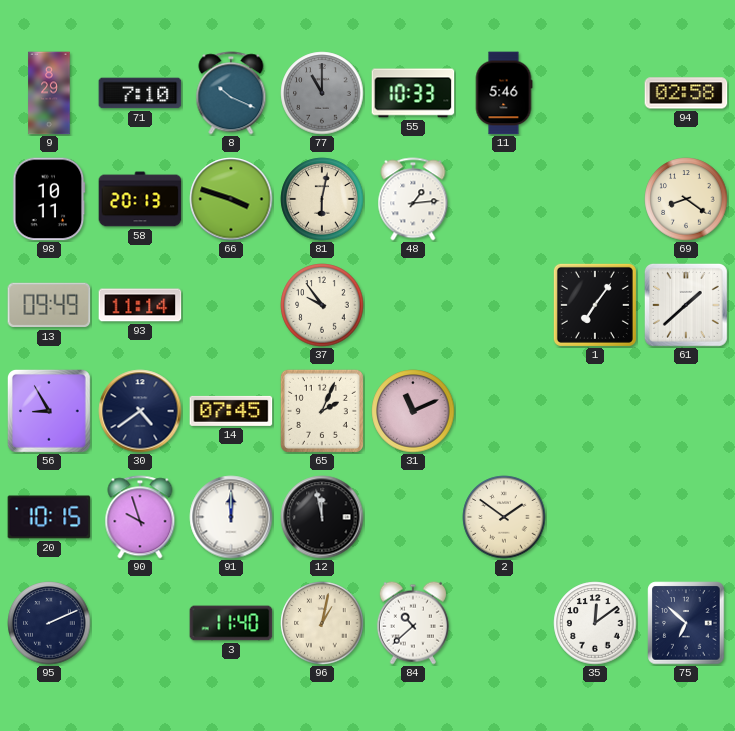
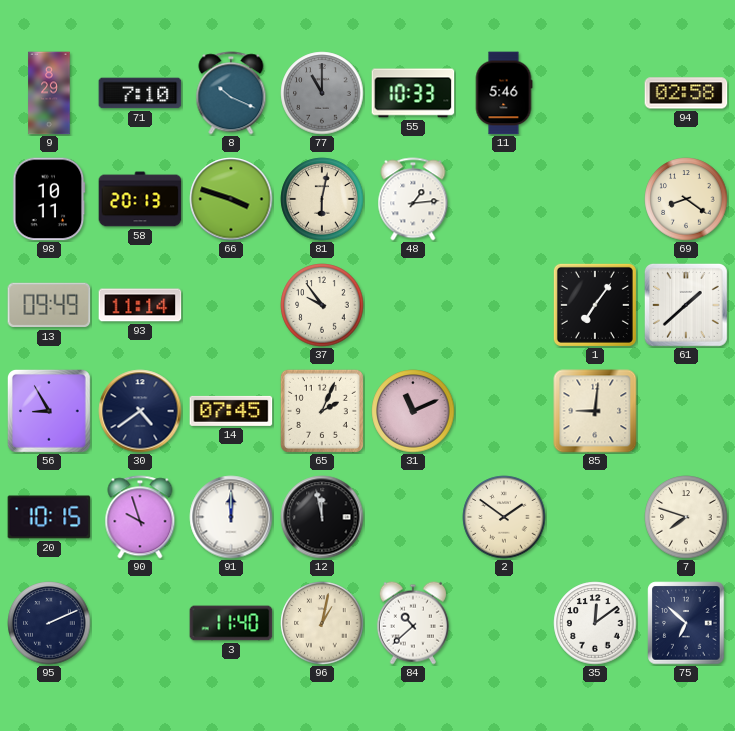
85: none -> 9:01
7: none -> 7:48
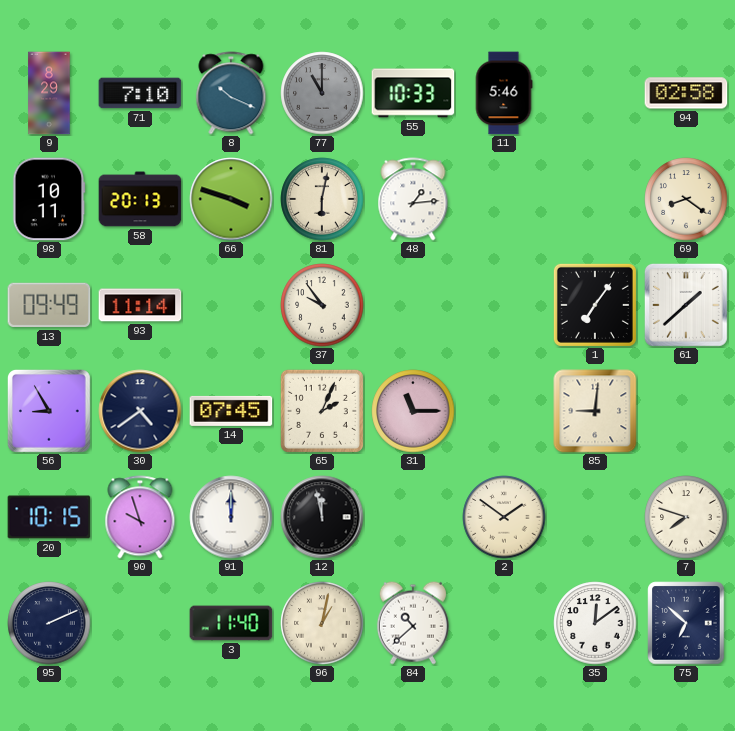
31: 11:11 -> 11:15
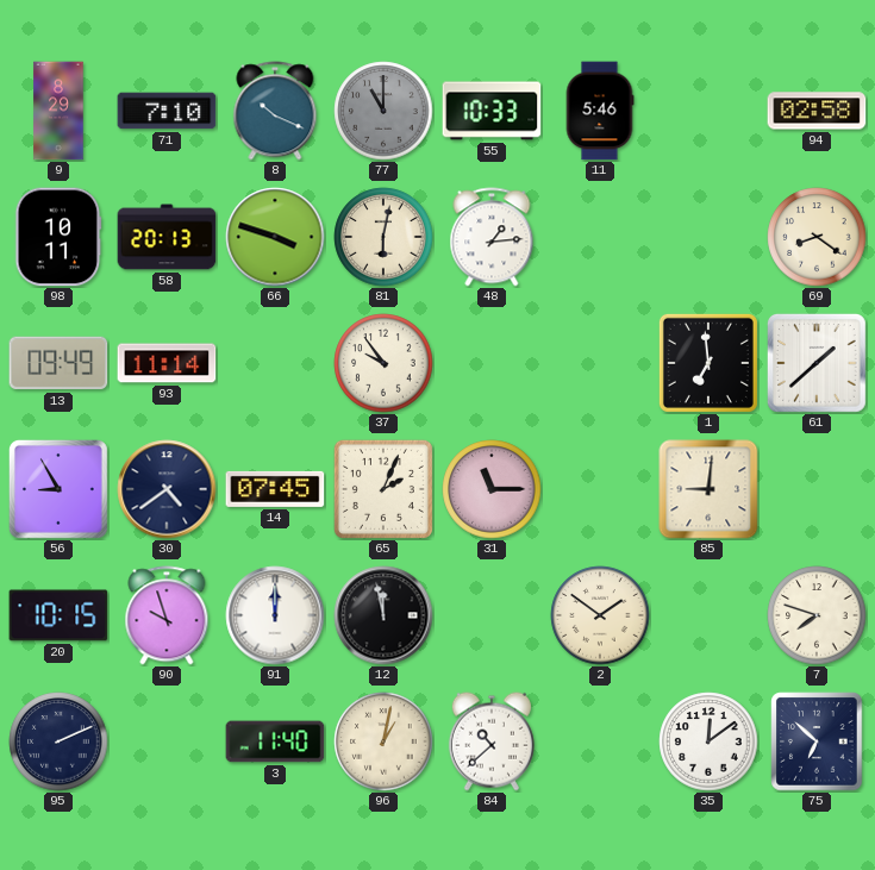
1: 7:06 -> 6:59
